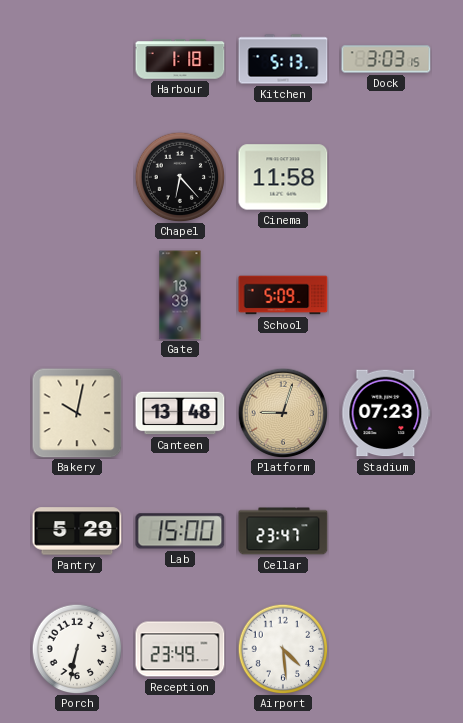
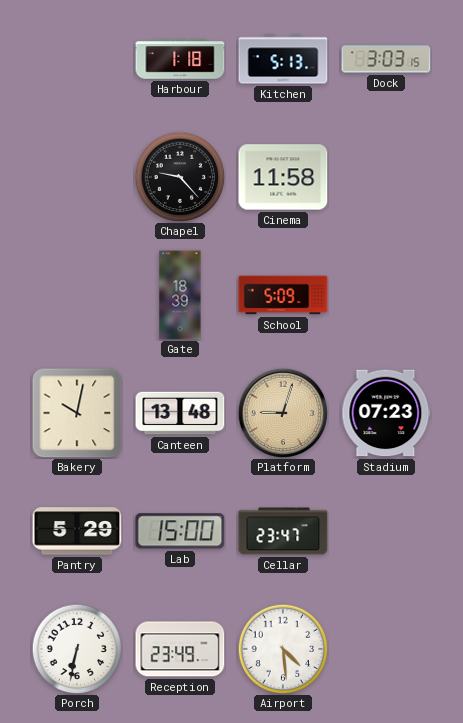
Chapel: 6:23 -> 9:23
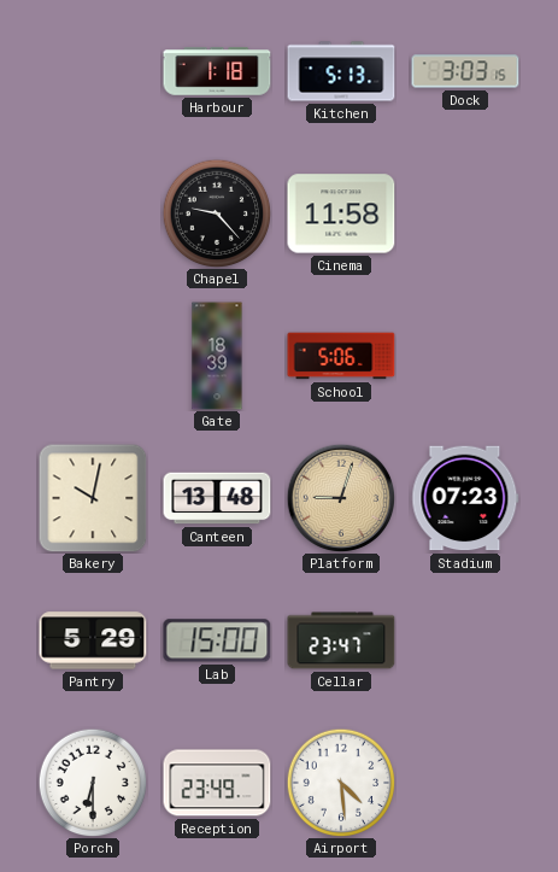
School: 5:09 -> 5:06
Porch: 6:32 -> 6:30
